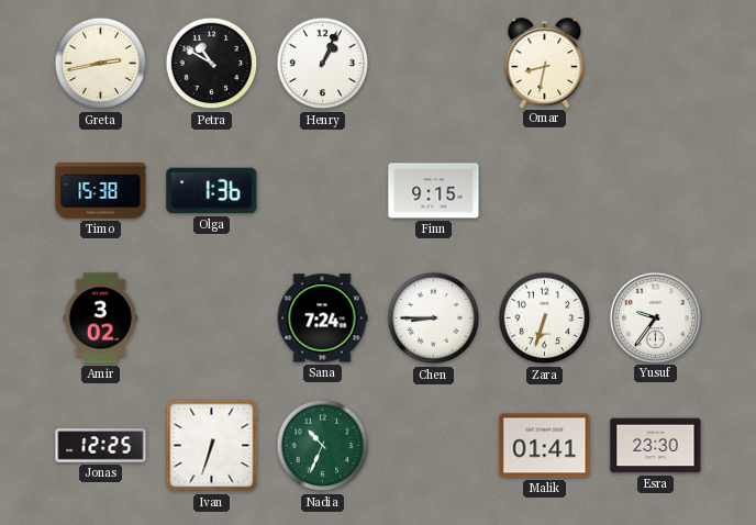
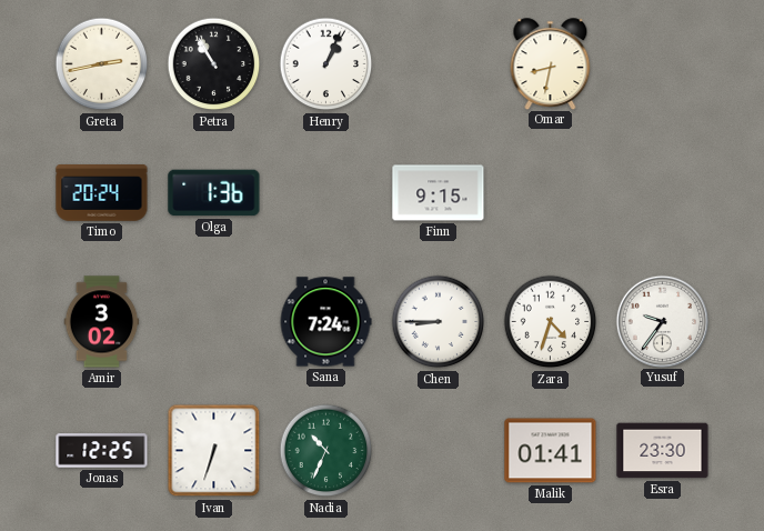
Petra: 10:50 -> 10:55
Timo: 15:38 -> 20:24
Zara: 6:33 -> 4:33
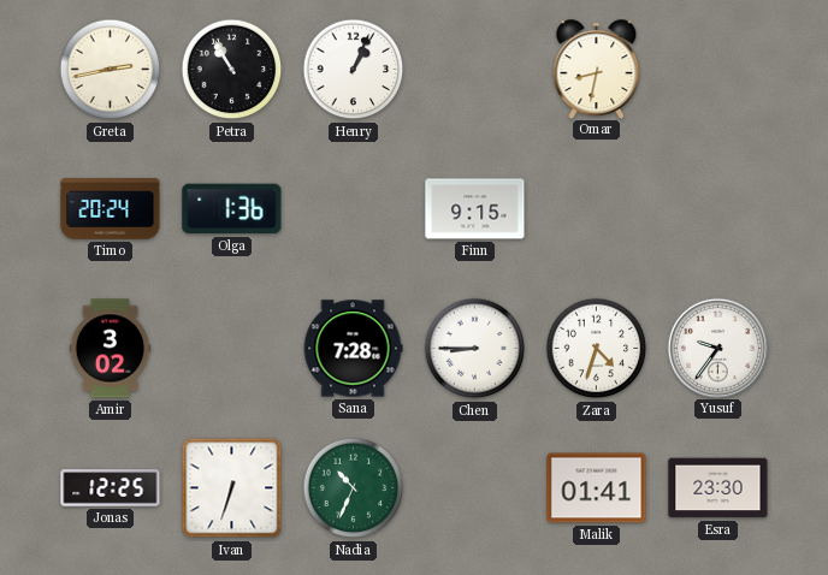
Sana: 7:24 -> 7:28
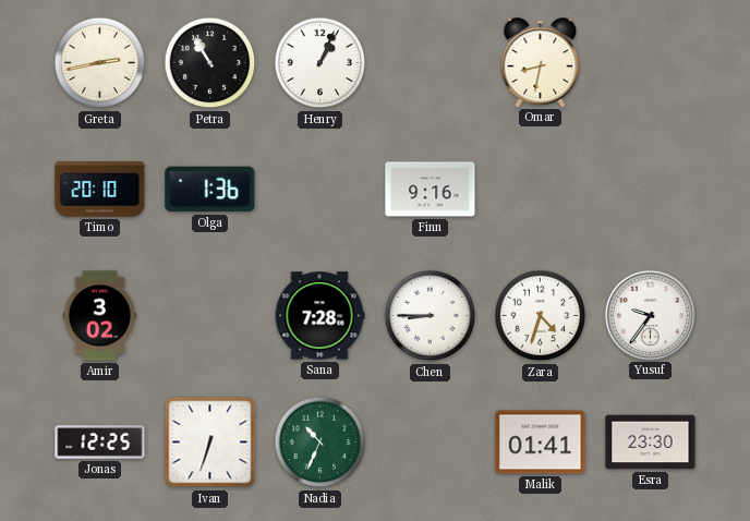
Timo: 20:24 -> 20:10
Finn: 9:15 -> 9:16
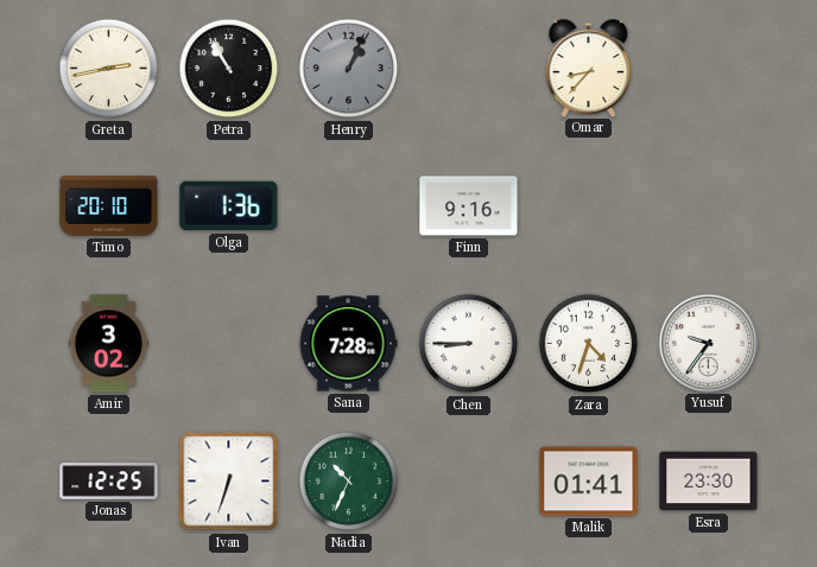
Henry dial: white -> grey
Omar: 8:32 -> 8:37
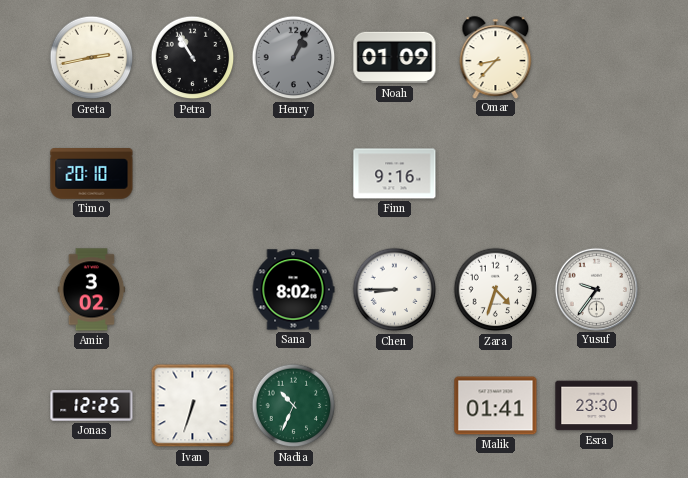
Noah: none -> 01:09
Olga: 1:36 -> none
Sana: 7:28 -> 8:02
